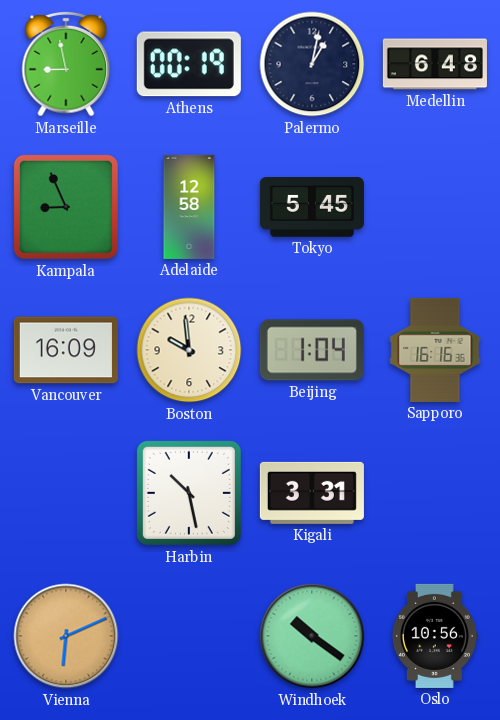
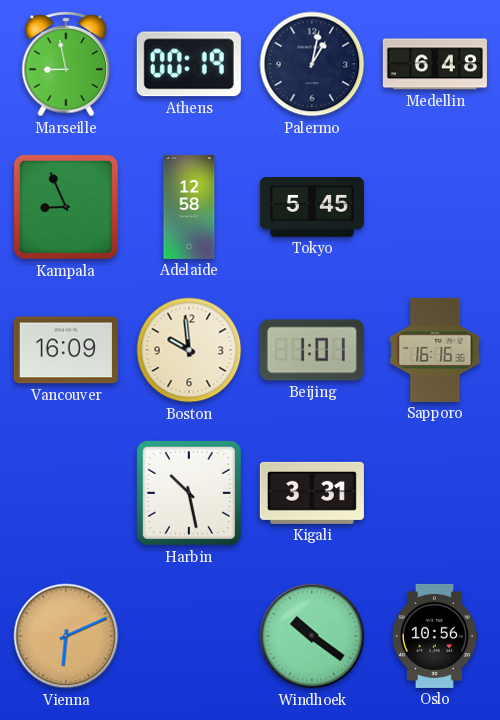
Beijing: 1:04 -> 1:01
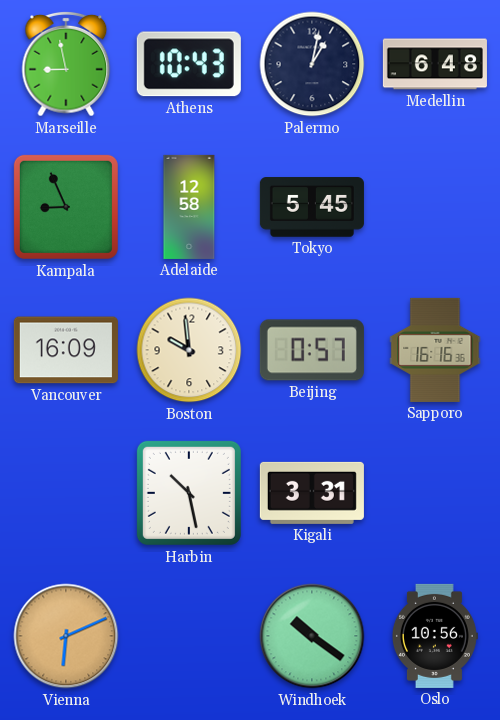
Athens: 00:19 -> 10:43
Beijing: 1:01 -> 0:57
